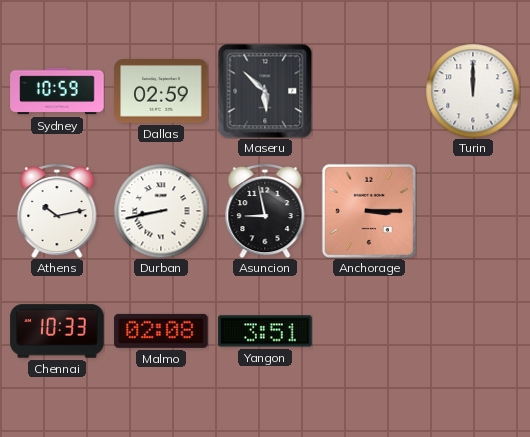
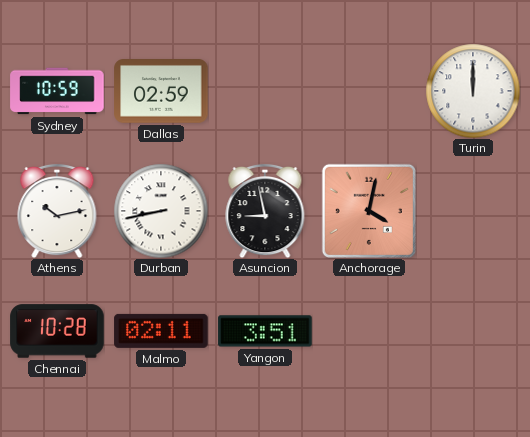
Maseru: 5:52 -> none
Anchorage: 3:15 -> 4:02
Chennai: 10:33 -> 10:28
Malmo: 02:08 -> 02:11
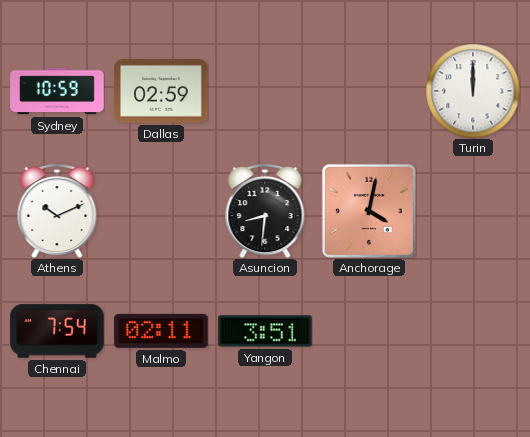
Athens: 10:13 -> 10:11
Durban: 8:43 -> none
Asuncion: 8:58 -> 8:31
Chennai: 10:28 -> 7:54
